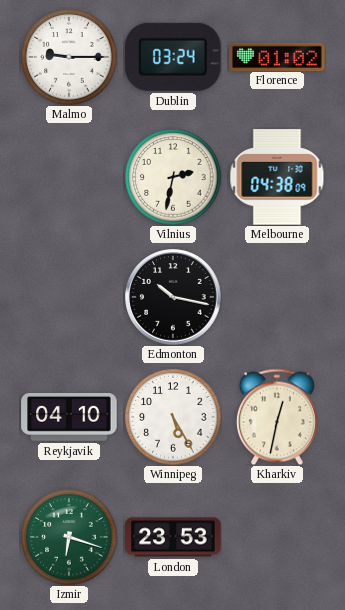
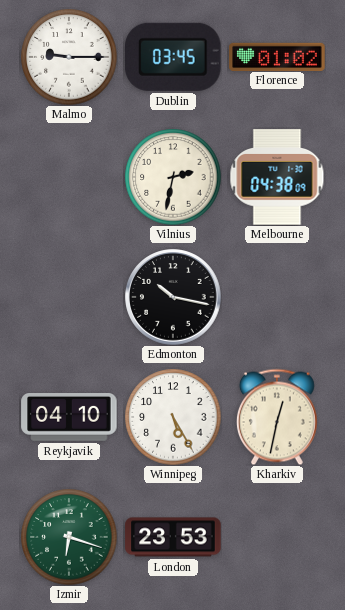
Dublin: 03:24 -> 03:45
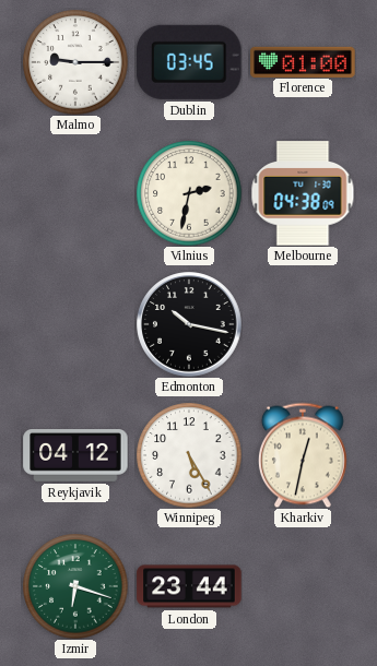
Florence: 01:02 -> 01:00
Reykjavik: 04:10 -> 04:12
London: 23:53 -> 23:44
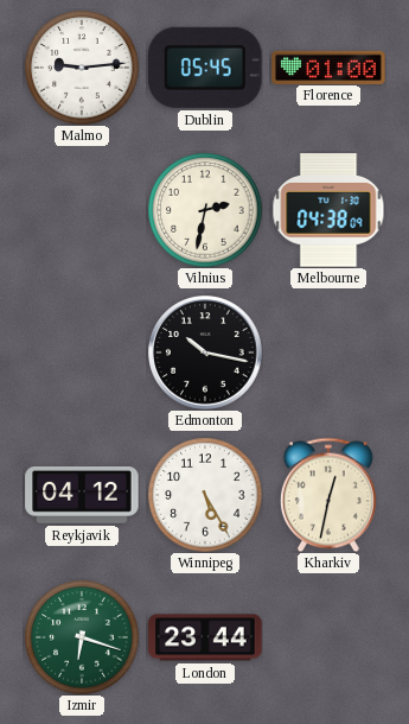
Malmo: 9:15 -> 9:14
Dublin: 03:45 -> 05:45
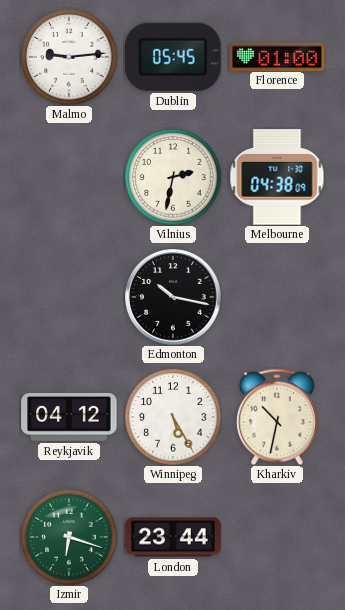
Kharkiv: 12:32 -> 10:32
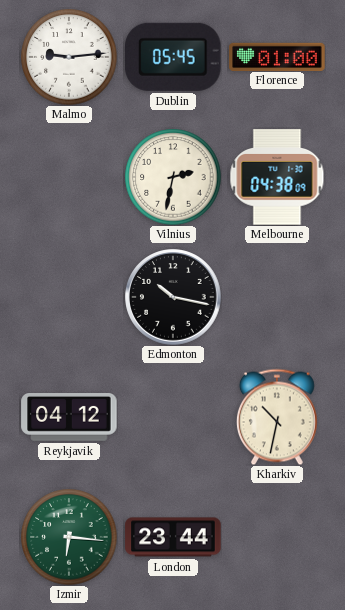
Winnipeg: 5:25 -> none
Izmir: 6:18 -> 6:16
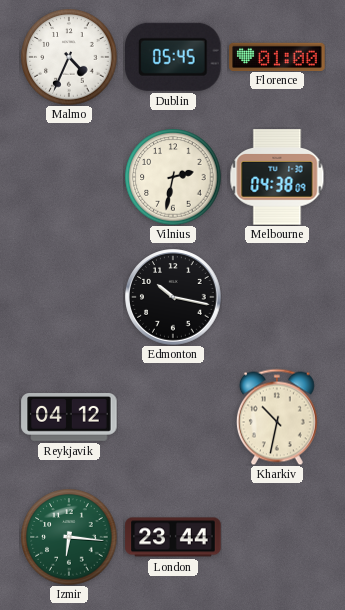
Malmo: 9:14 -> 4:34
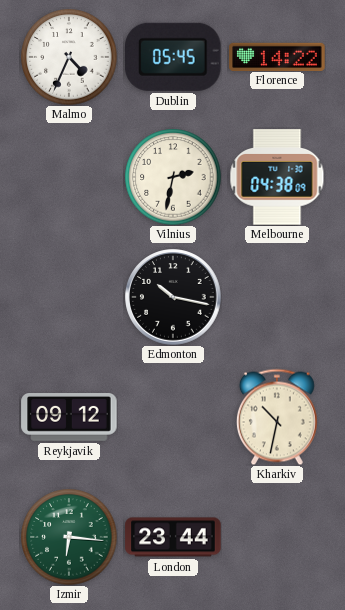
Florence: 01:00 -> 14:22
Reykjavik: 04:12 -> 09:12
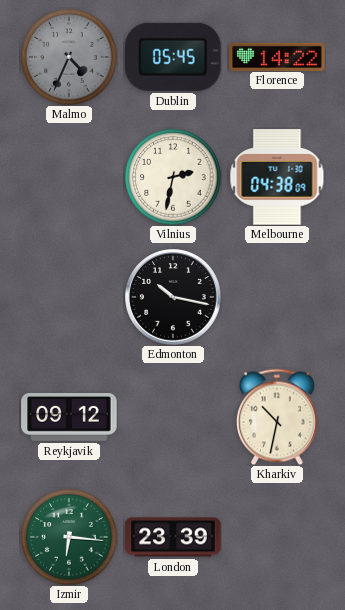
Malmo dial: white -> grey
London: 23:44 -> 23:39
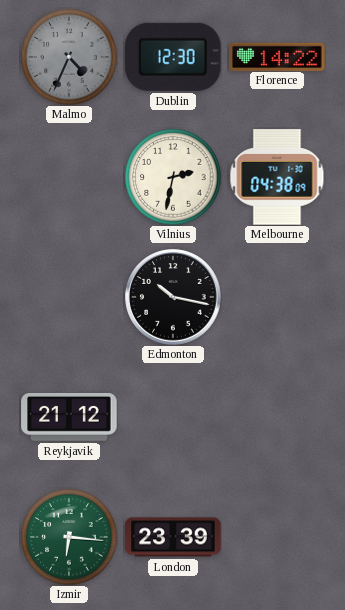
Dublin: 05:45 -> 12:30
Reykjavik: 09:12 -> 21:12
Kharkiv: 10:32 -> none
